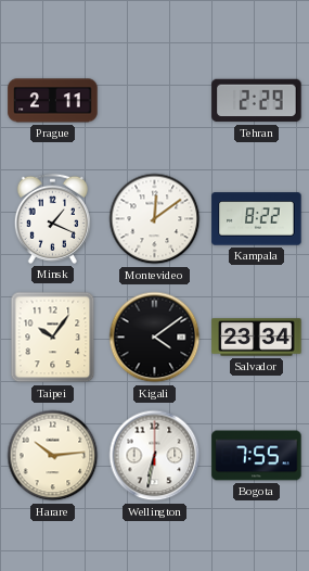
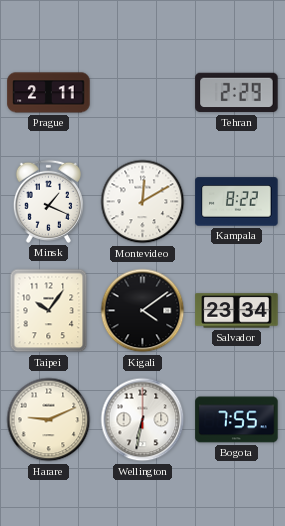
Montevideo: 12:09 -> 12:10
Harare: 10:14 -> 9:11
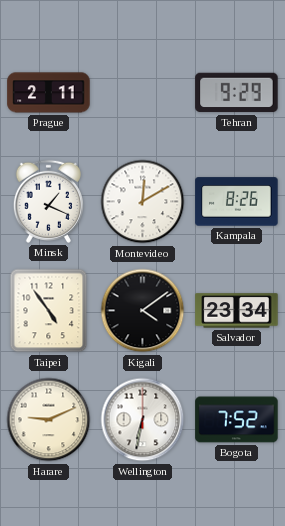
Tehran: 2:29 -> 9:29
Kampala: 8:22 -> 8:26
Taipei: 10:06 -> 4:54
Bogota: 7:55 -> 7:52
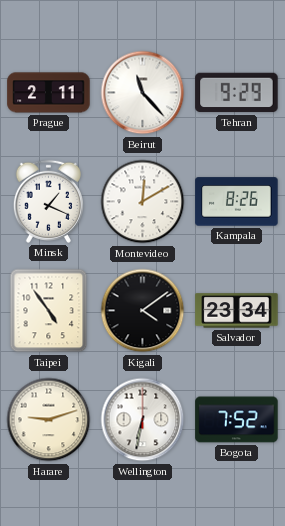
Beirut: none -> 11:23
Harare: 9:11 -> 9:12
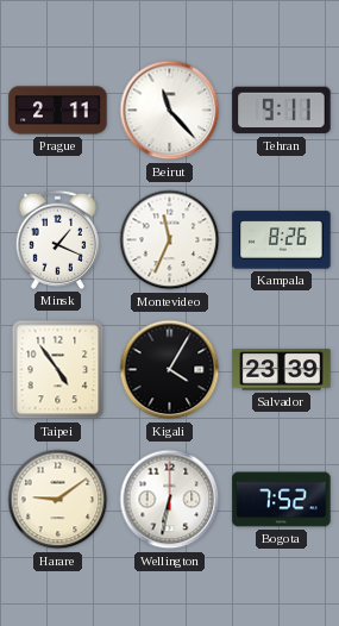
Tehran: 9:29 -> 9:11
Montevideo: 12:10 -> 11:34
Kigali: 4:09 -> 4:05
Salvador: 23:34 -> 23:39
Harare: 9:12 -> 9:09
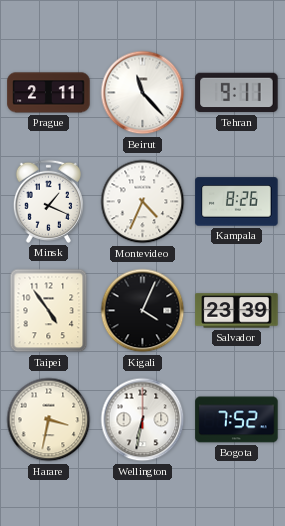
Montevideo: 11:34 -> 4:34
Kigali: 4:05 -> 4:04
Harare: 9:09 -> 3:32
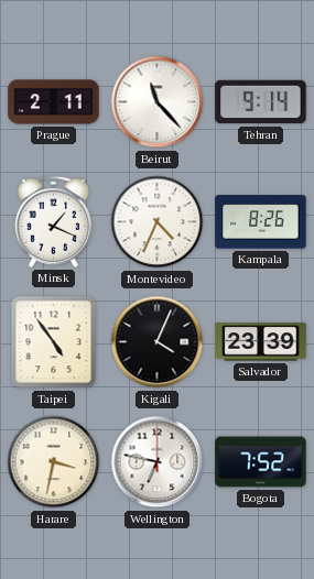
Tehran: 9:11 -> 9:14
Wellington: 6:32 -> 6:47
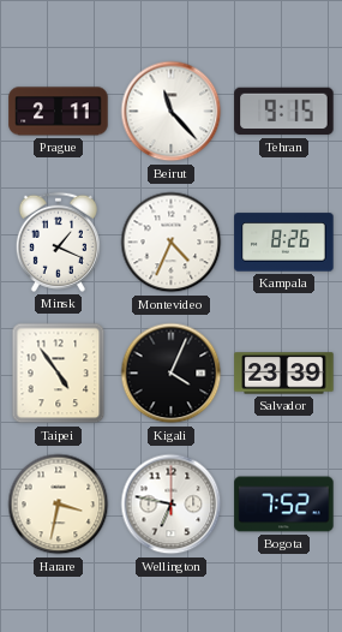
Tehran: 9:14 -> 9:15
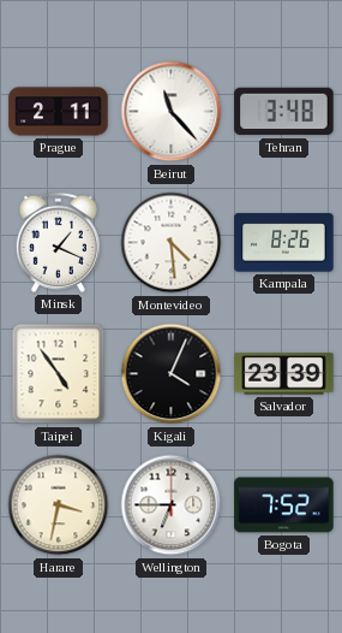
Tehran: 9:15 -> 3:48
Montevideo: 4:34 -> 4:29
Wellington: 6:47 -> 6:45
